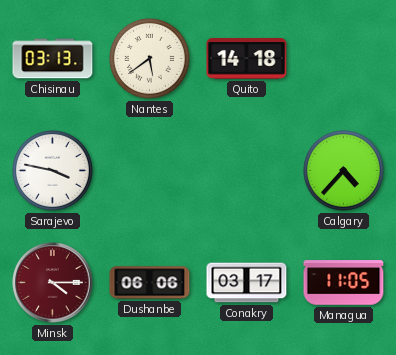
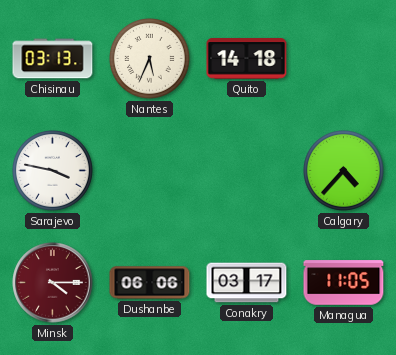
Nantes: 5:39 -> 5:34
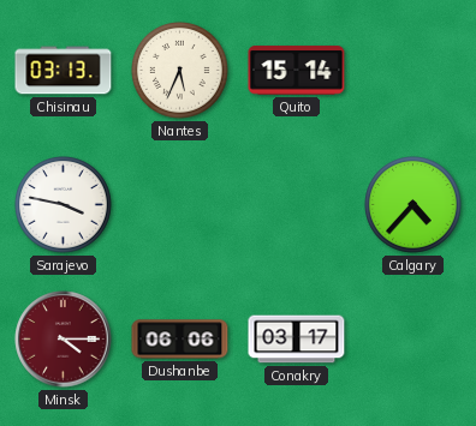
Quito: 14:18 -> 15:14
Managua: 11:05 -> none
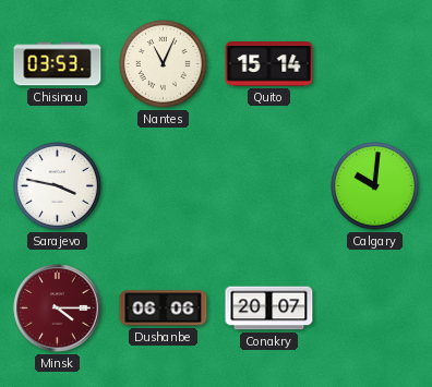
Chisinau: 03:13 -> 03:53
Nantes: 5:34 -> 11:04
Calgary: 4:37 -> 10:01
Conakry: 03:17 -> 20:07
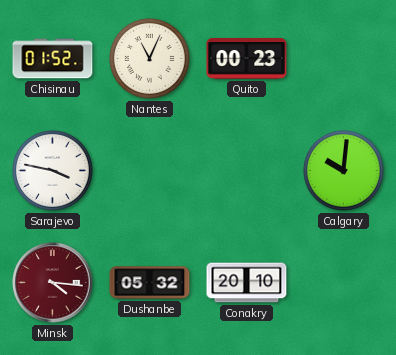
Chisinau: 03:53 -> 01:52
Quito: 15:14 -> 00:23
Minsk: 4:15 -> 4:16
Dushanbe: 06:06 -> 05:32
Conakry: 20:07 -> 20:10
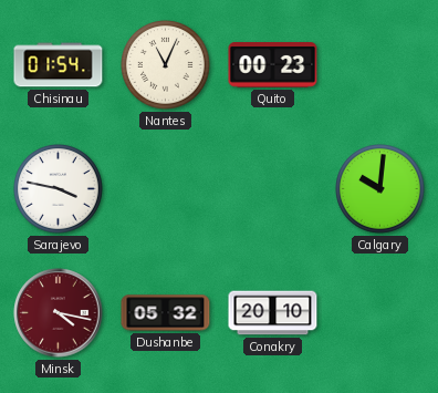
Chisinau: 01:52 -> 01:54
Minsk: 4:16 -> 4:17
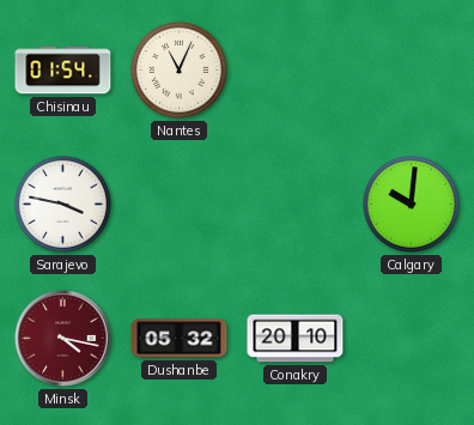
Quito: 00:23 -> none
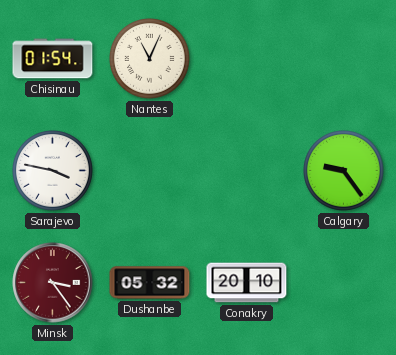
Calgary: 10:01 -> 9:24
Minsk: 4:17 -> 3:24
